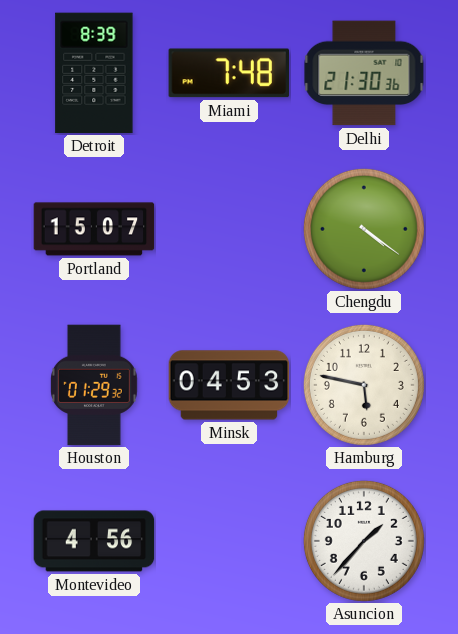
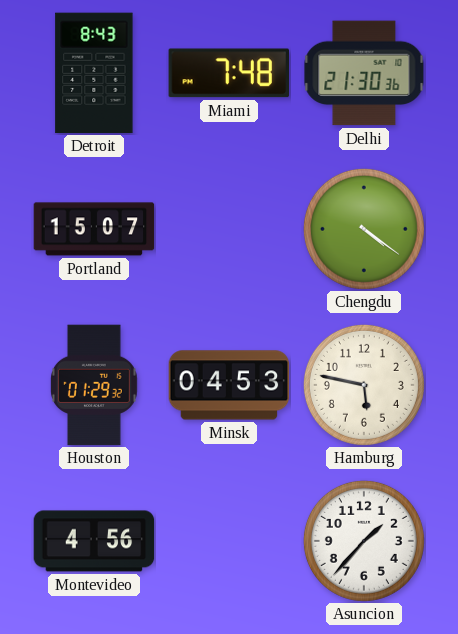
Detroit: 8:39 -> 8:43
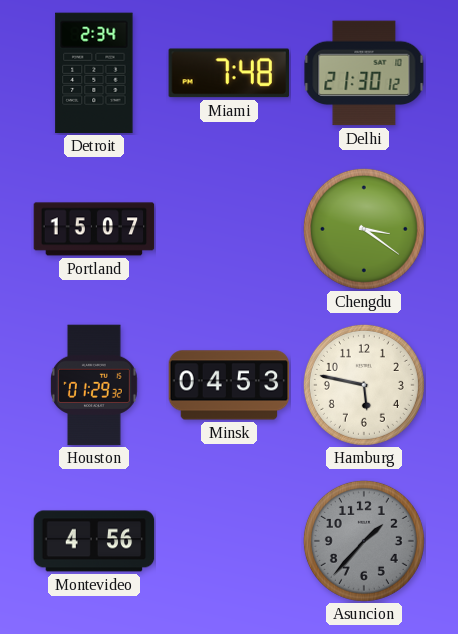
Detroit: 8:43 -> 2:34
Delhi: 21:30:36 -> 21:30:12
Chengdu: 4:21 -> 3:21
Asuncion dial: white -> grey
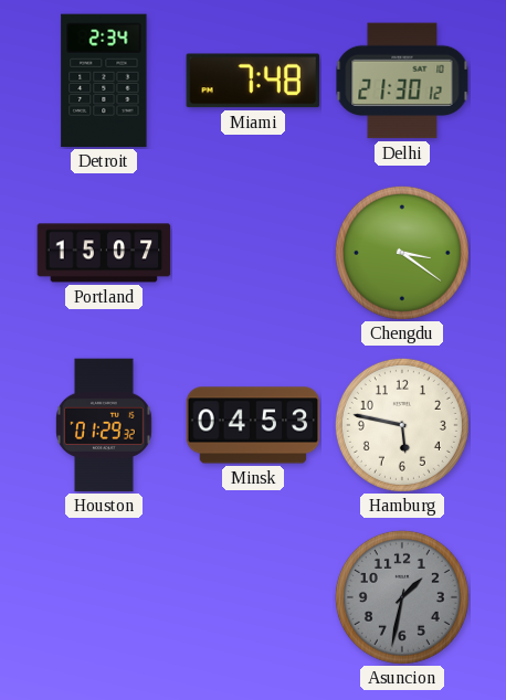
Montevideo: 4:56 -> none
Asuncion: 1:37 -> 1:32
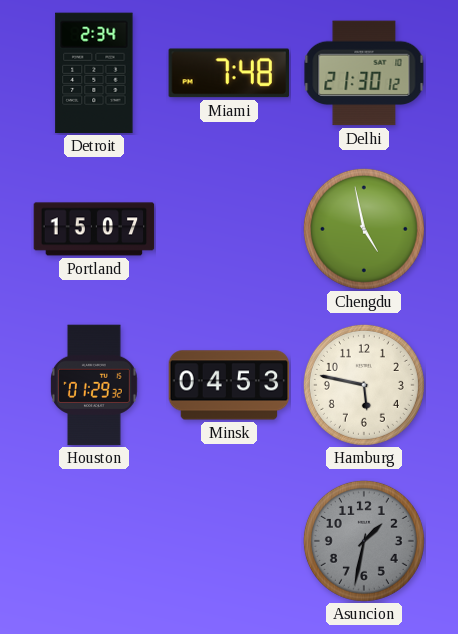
Chengdu: 3:21 -> 4:58
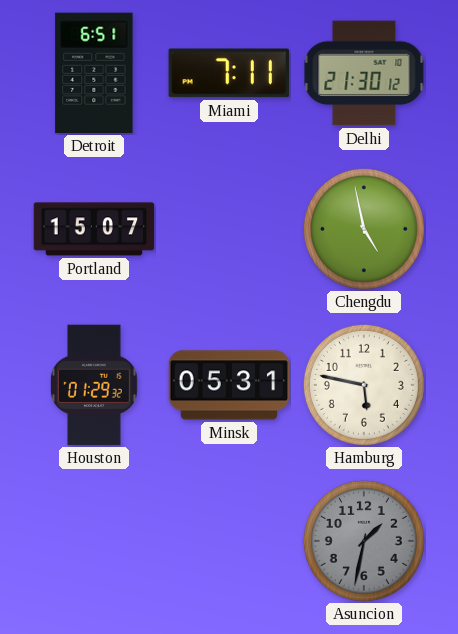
Detroit: 2:34 -> 6:51
Miami: 7:48 -> 7:11
Minsk: 04:53 -> 05:31
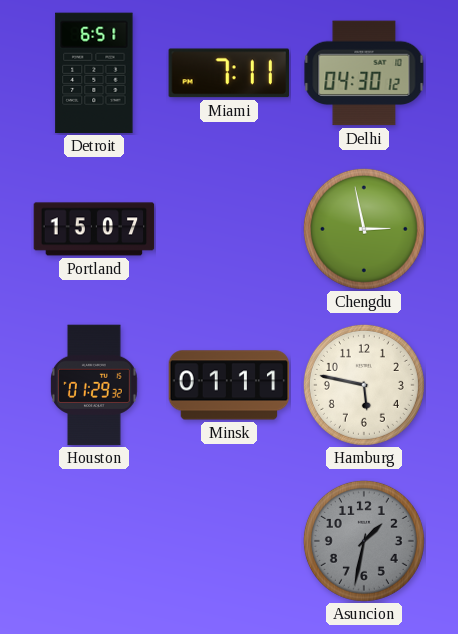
Delhi: 21:30 -> 04:30
Chengdu: 4:58 -> 2:58
Minsk: 05:31 -> 01:11
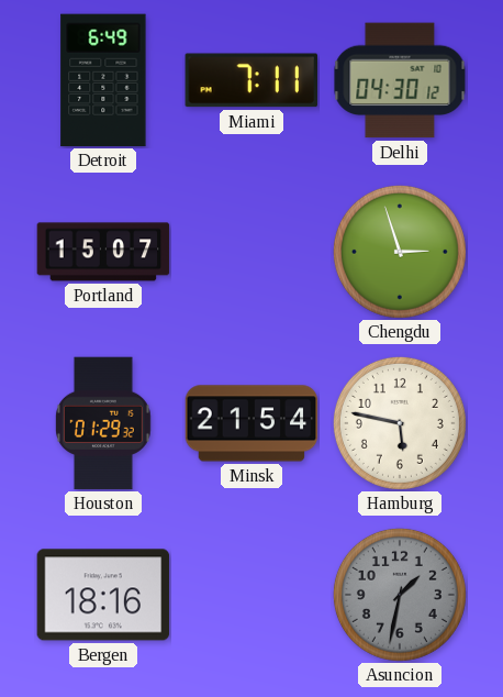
Detroit: 6:51 -> 6:49
Chengdu: 2:58 -> 2:57
Minsk: 01:11 -> 21:54
Bergen: none -> 18:16
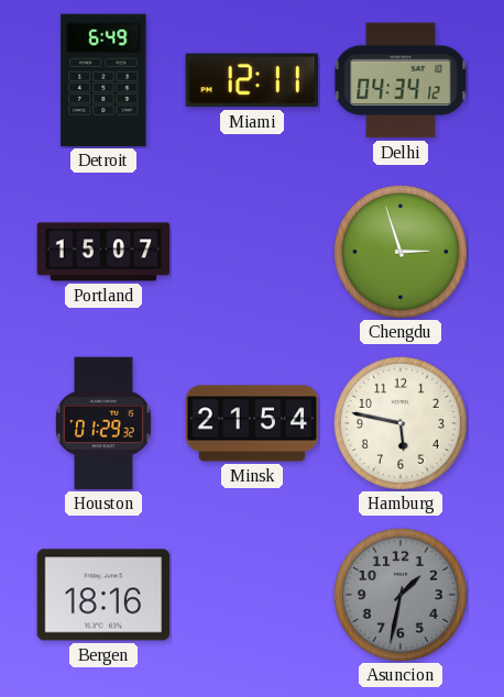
Miami: 7:11 -> 12:11
Delhi: 04:30 -> 04:34
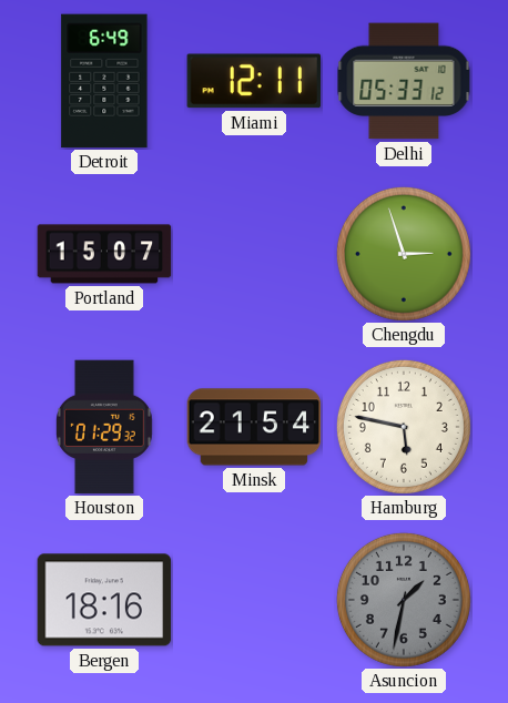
Delhi: 04:34 -> 05:33
